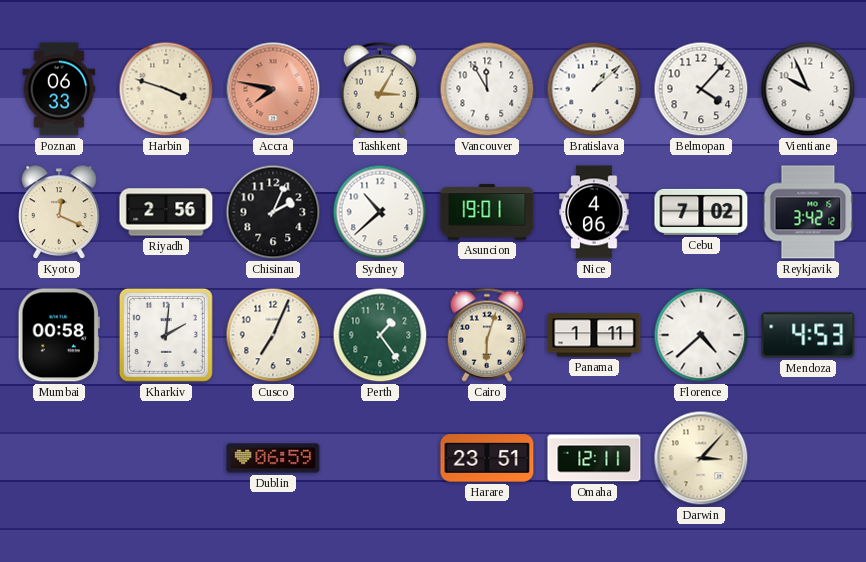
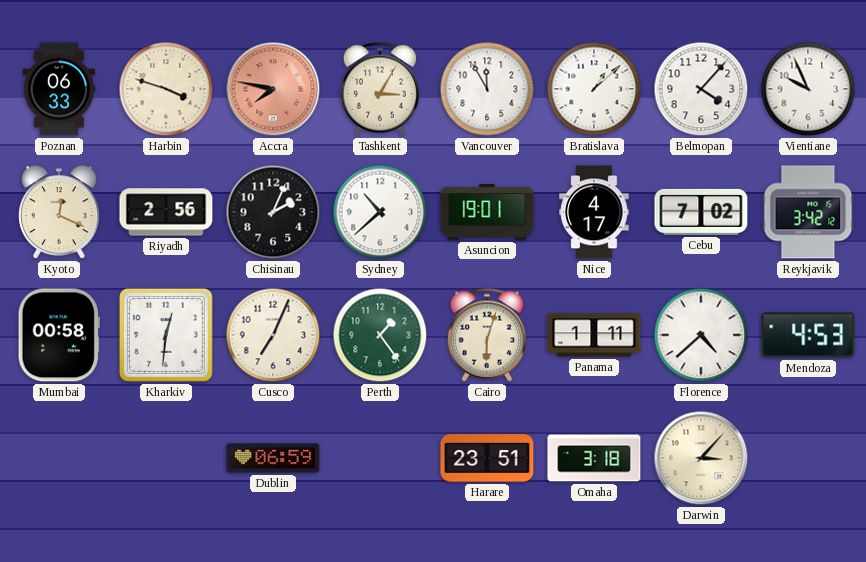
Nice: 4:06 -> 4:17
Kharkiv: 2:01 -> 12:31
Omaha: 12:11 -> 3:18
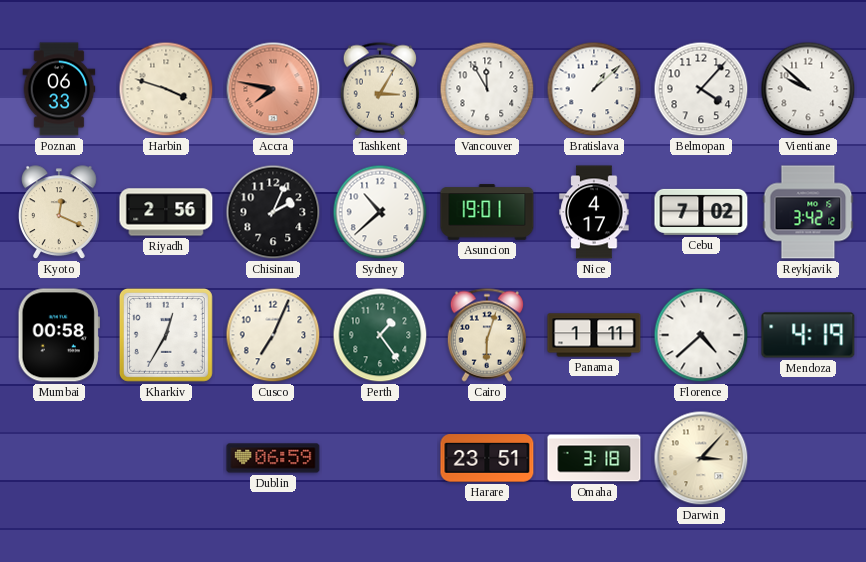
Vientiane: 9:56 -> 9:52
Kharkiv: 12:31 -> 12:35
Mendoza: 4:53 -> 4:19
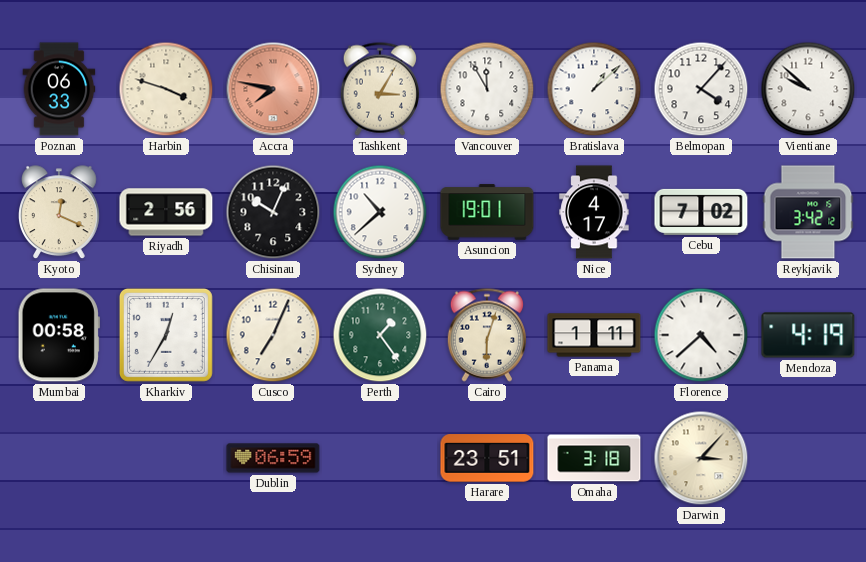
Chisinau: 2:04 -> 10:04
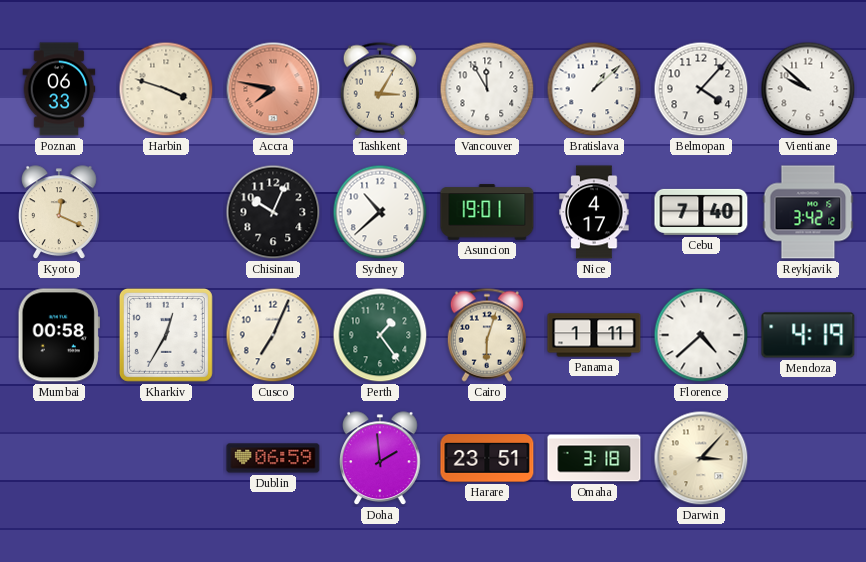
Riyadh: 2:56 -> none
Cebu: 7:02 -> 7:40
Doha: none -> 1:59
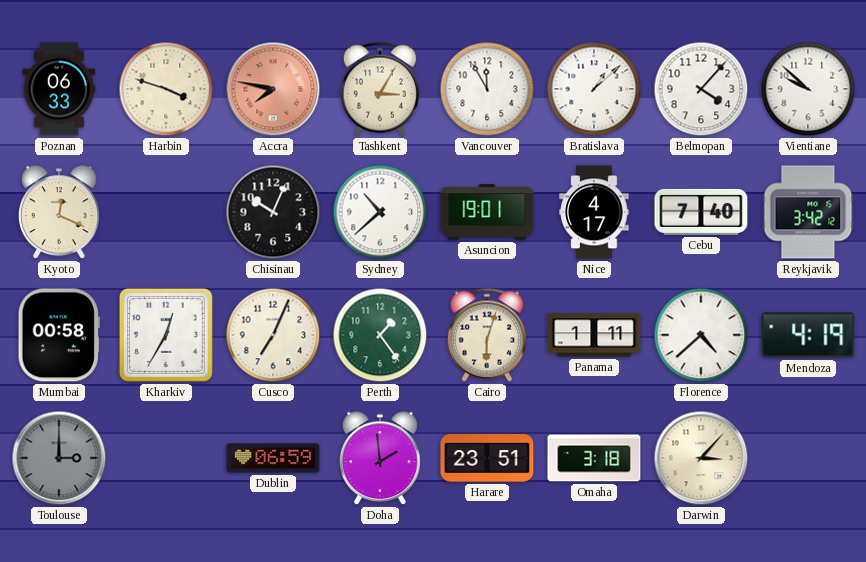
Toulouse: none -> 3:00
